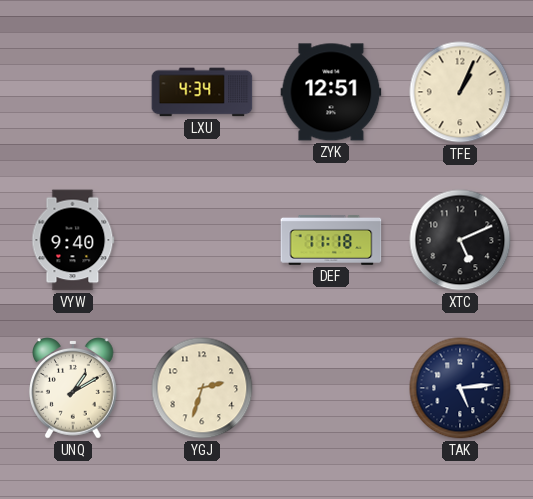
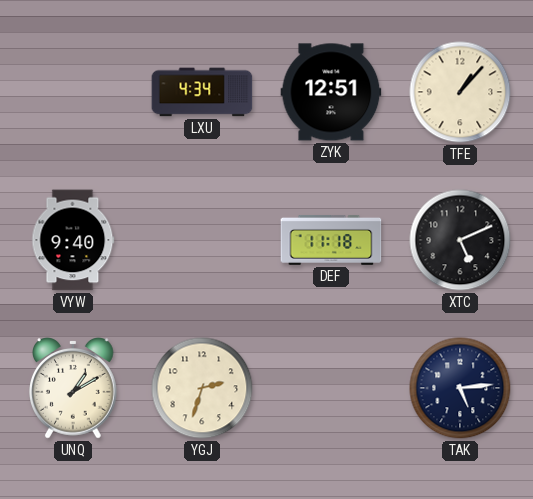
TFE: 1:04 -> 1:07
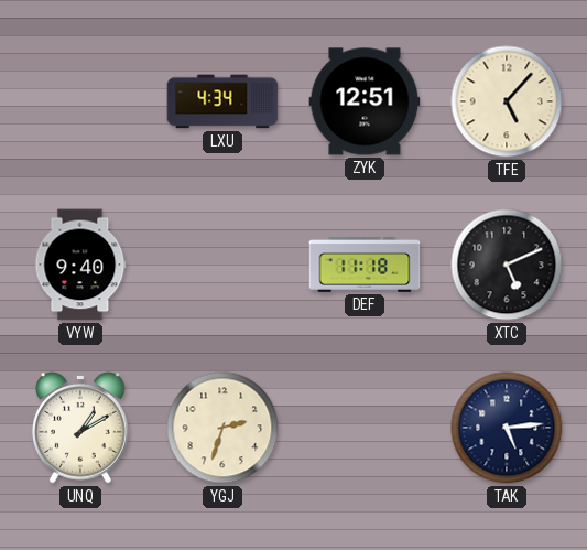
TFE: 1:07 -> 5:07
